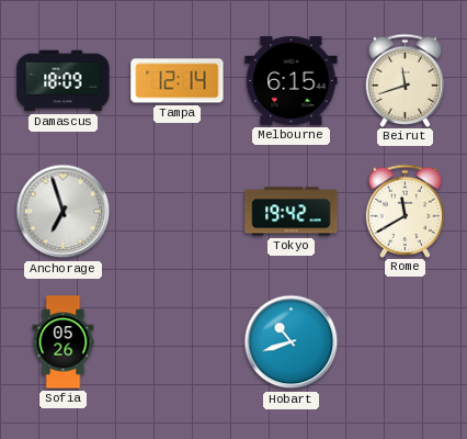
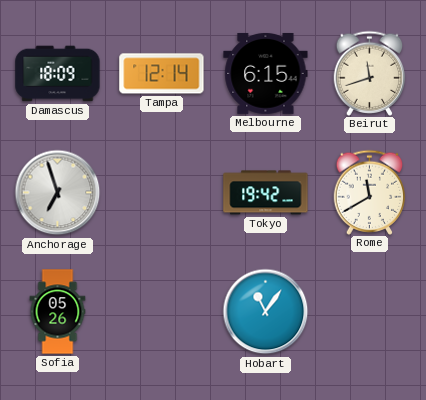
Hobart: 10:42 -> 11:06
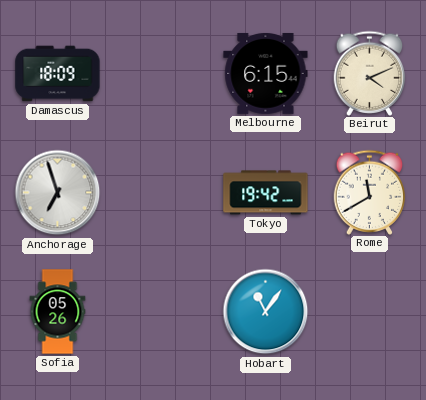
Tampa: 12:14 -> none
Beirut: 11:42 -> 4:11
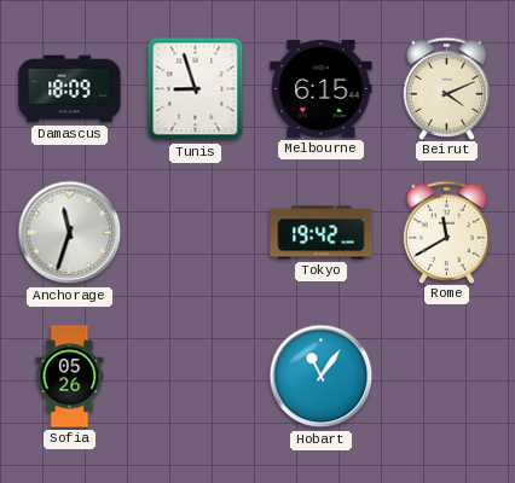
Tunis: none -> 8:57
Anchorage: 6:57 -> 11:33
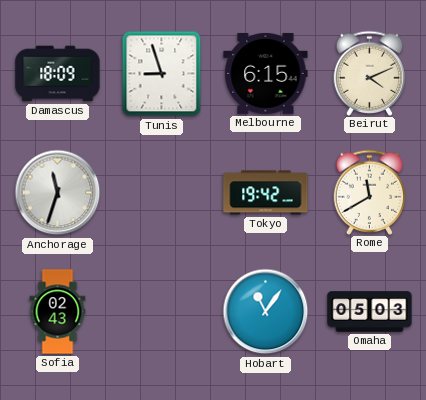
Sofia: 05:26 -> 02:43
Omaha: none -> 05:03
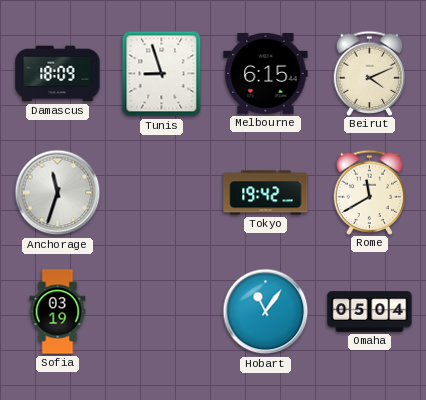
Sofia: 02:43 -> 03:19
Omaha: 05:03 -> 05:04
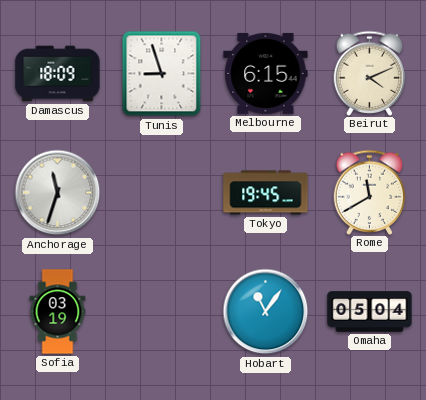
Tokyo: 19:42 -> 19:45
